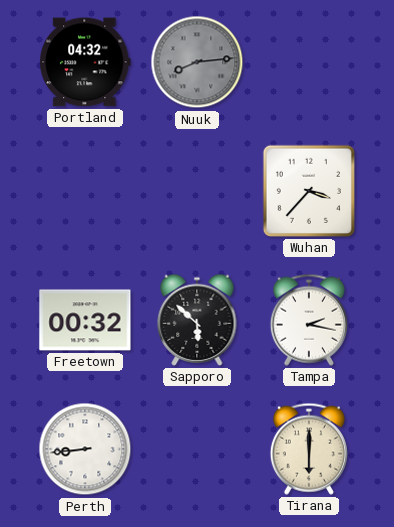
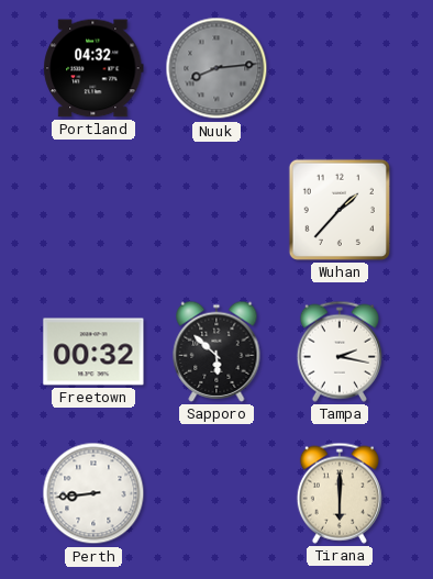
Wuhan: 3:37 -> 1:37
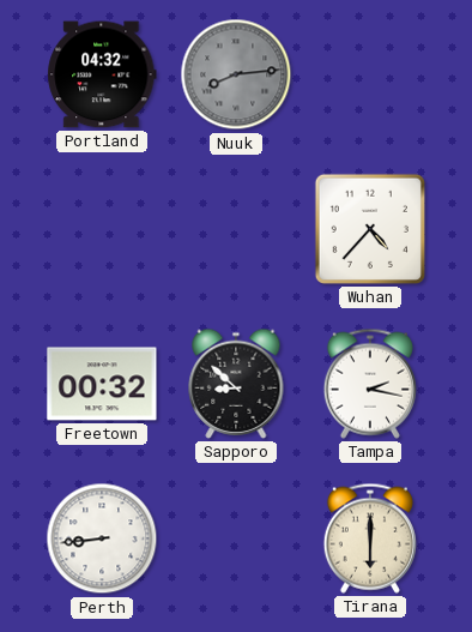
Wuhan: 1:37 -> 4:37
Sapporo: 5:52 -> 8:52
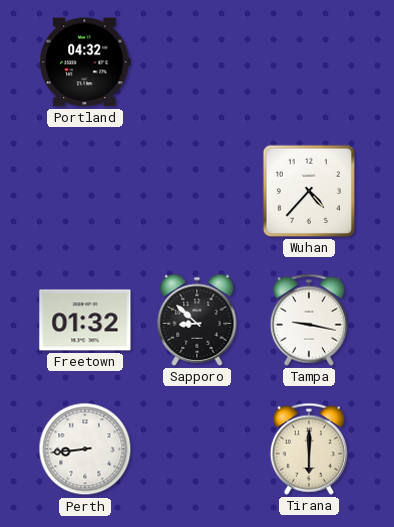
Nuuk: 8:14 -> none
Freetown: 00:32 -> 01:32
Tampa: 2:17 -> 9:17
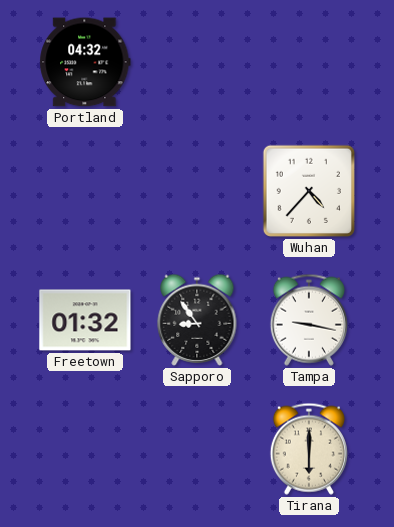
Sapporo: 8:52 -> 8:54
Perth: 8:44 -> none
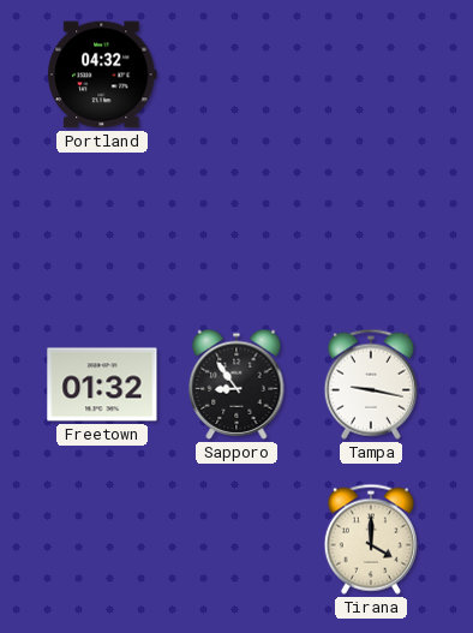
Wuhan: 4:37 -> none
Tirana: 6:00 -> 4:00
